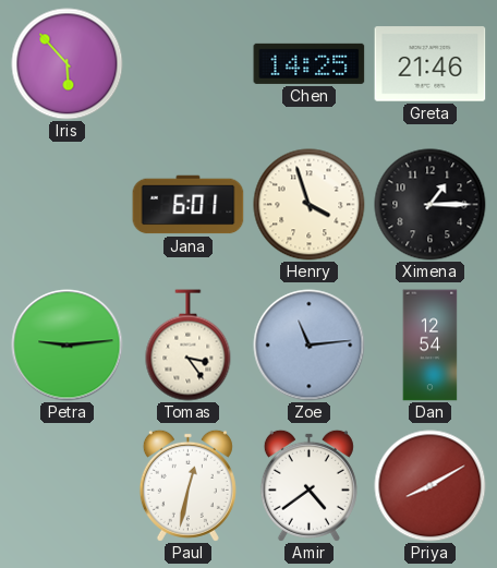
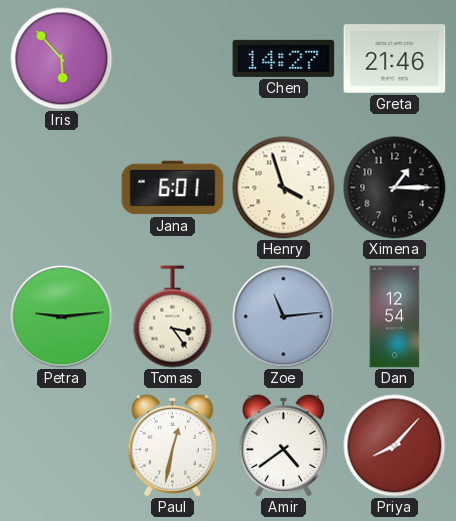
Chen: 14:25 -> 14:27
Priya: 8:10 -> 8:07
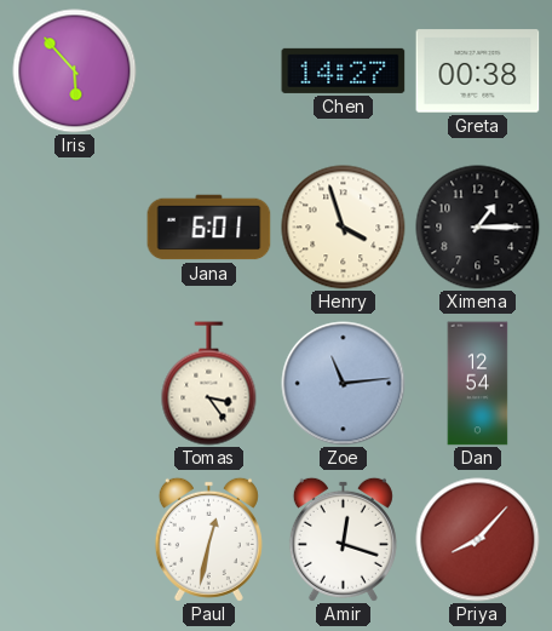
Greta: 21:46 -> 00:38
Petra: 9:14 -> none
Amir: 4:39 -> 12:18
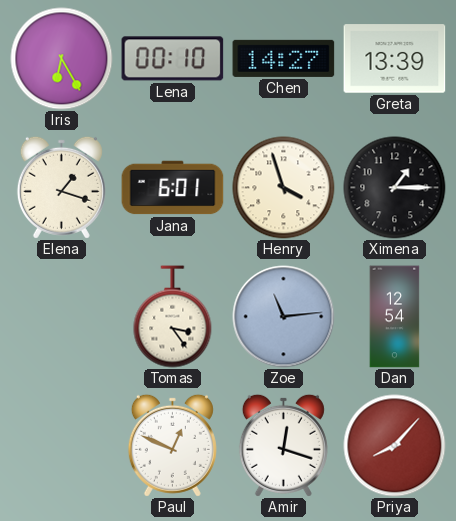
Iris: 5:53 -> 6:25
Lena: none -> 00:10
Greta: 00:38 -> 13:39
Elena: none -> 1:18
Paul: 12:32 -> 12:49
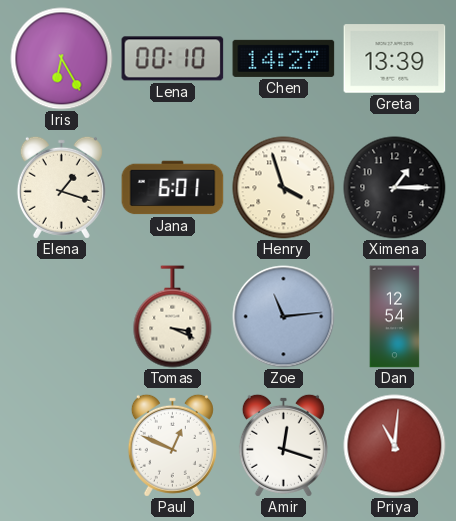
Tomas: 3:24 -> 3:19
Priya: 8:07 -> 11:01
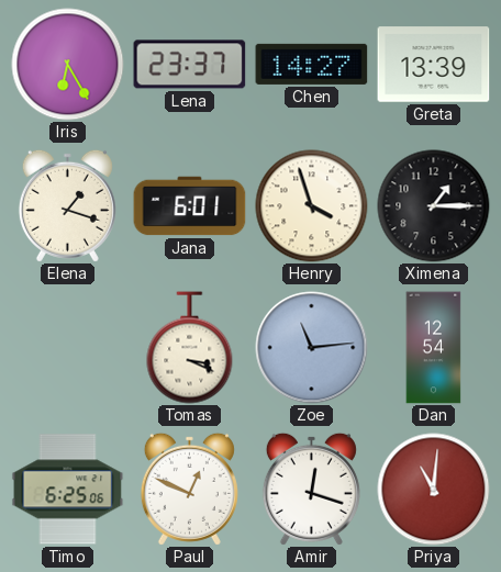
Lena: 00:10 -> 23:37
Timo: none -> 6:25
